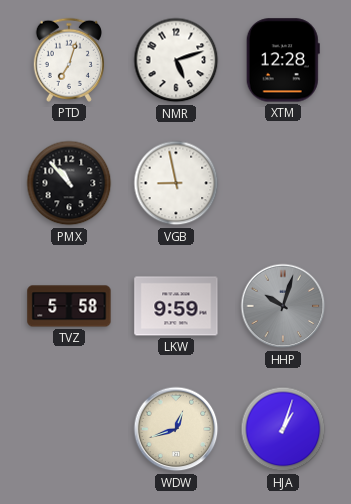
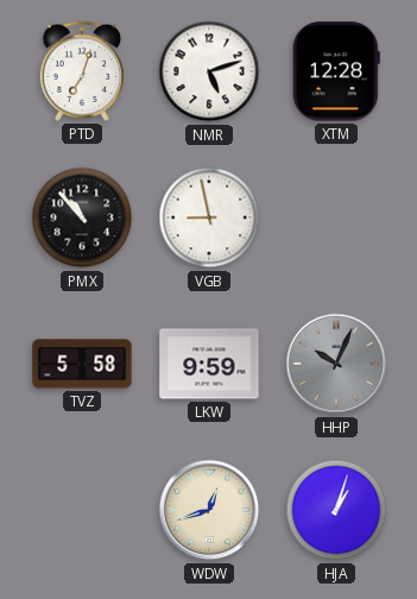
HHP: 10:03 -> 10:04
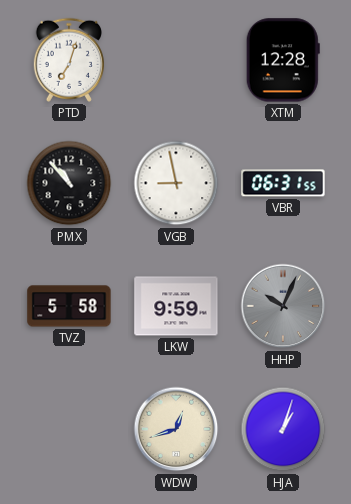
NMR: 5:12 -> none
VBR: none -> 06:31
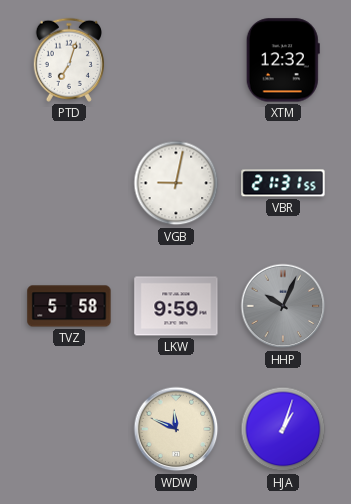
XTM: 12:28 -> 12:32
PMX: 10:53 -> none
VGB: 8:58 -> 9:02
VBR: 06:31 -> 21:31
WDW: 12:42 -> 11:49
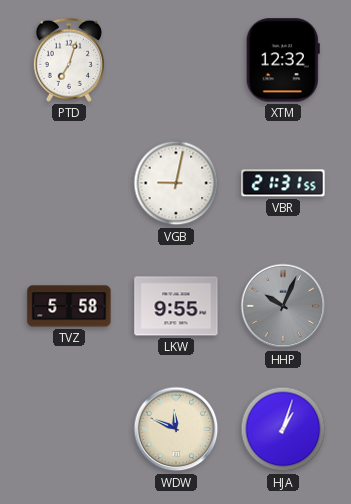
LKW: 9:59 -> 9:55
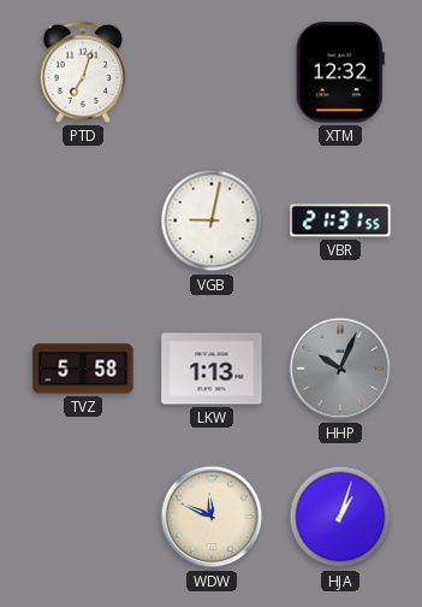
LKW: 9:55 -> 1:13
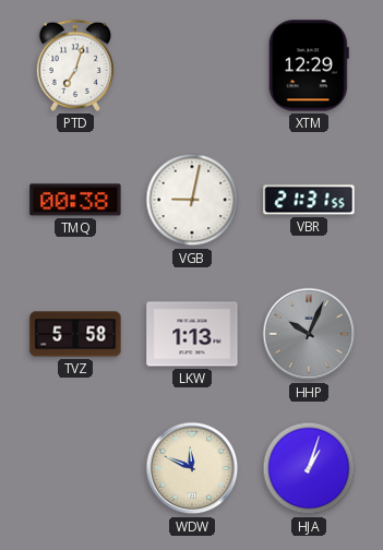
XTM: 12:32 -> 12:29
TMQ: none -> 00:38
